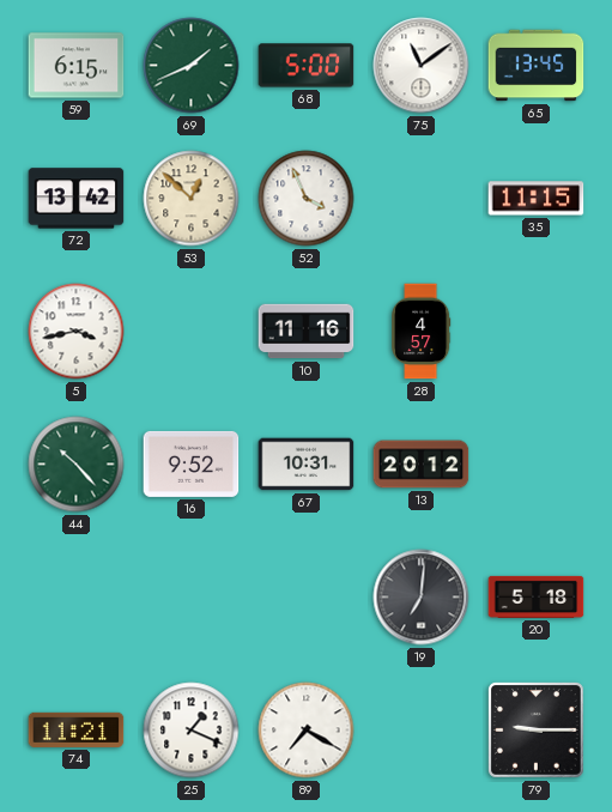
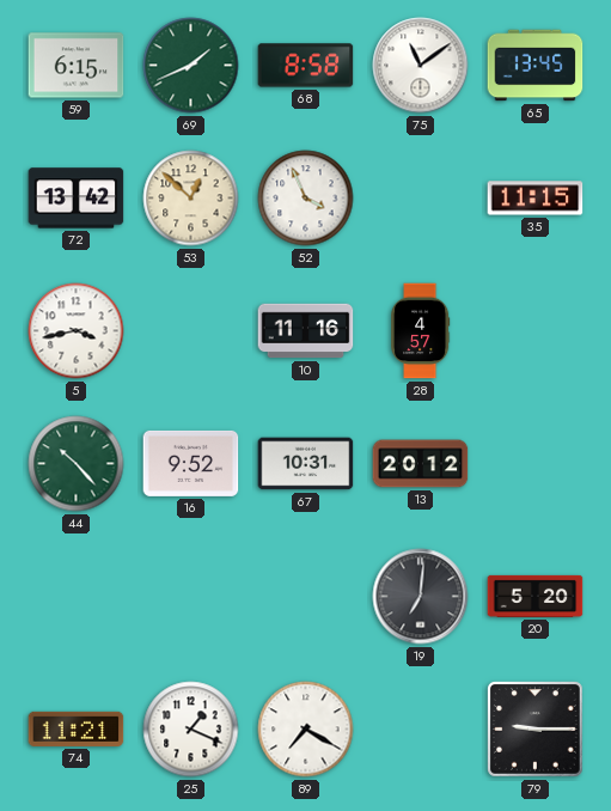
68: 5:00 -> 8:58
20: 5:18 -> 5:20
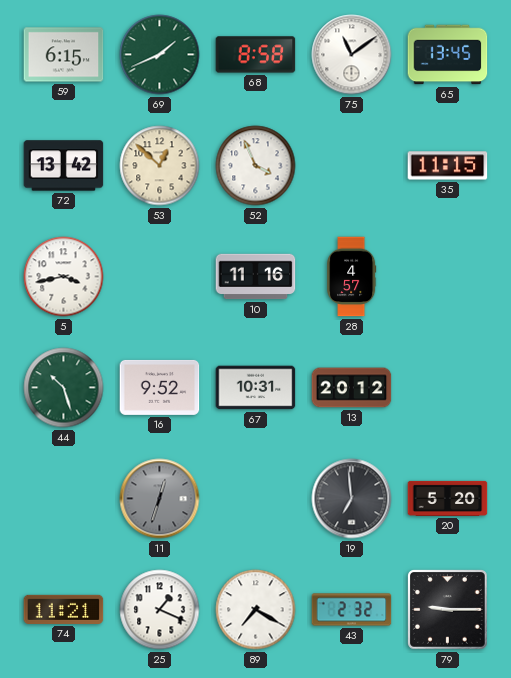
44: 10:23 -> 10:27
11: none -> 12:33
19: 7:01 -> 6:59
43: none -> 2:32
